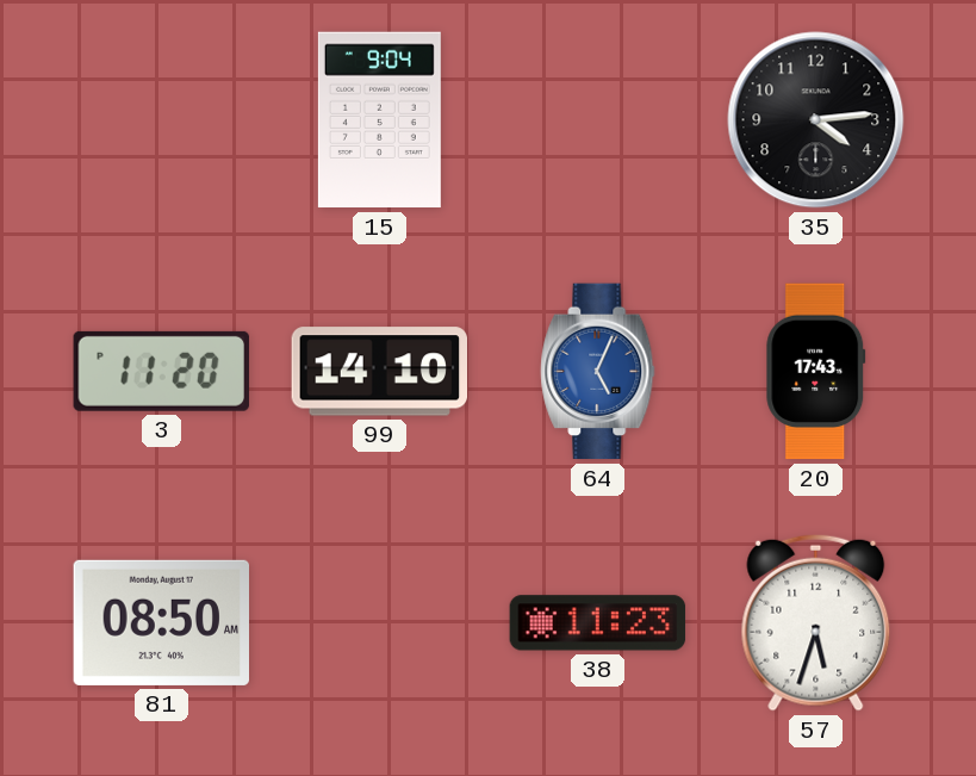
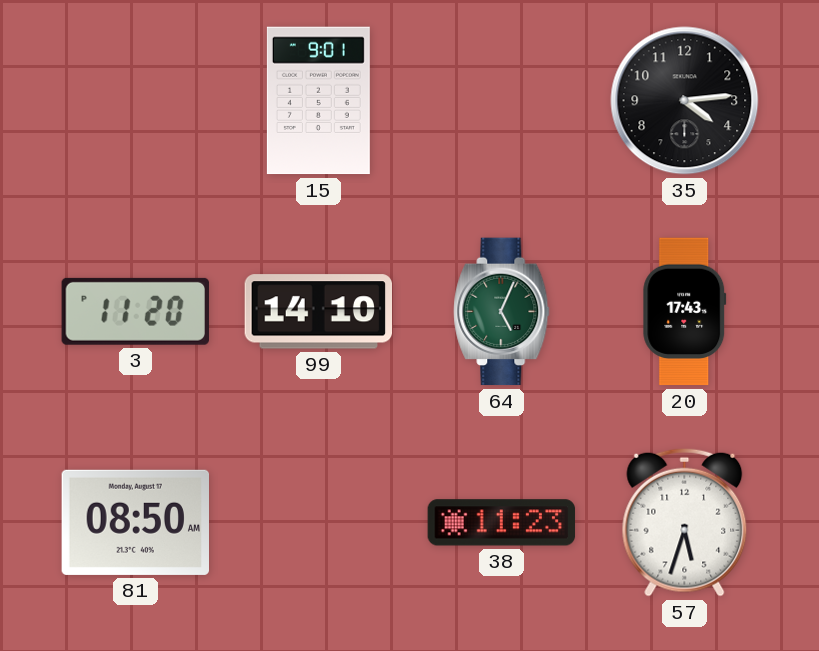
15: 9:04 -> 9:01
64 dial: blue -> green
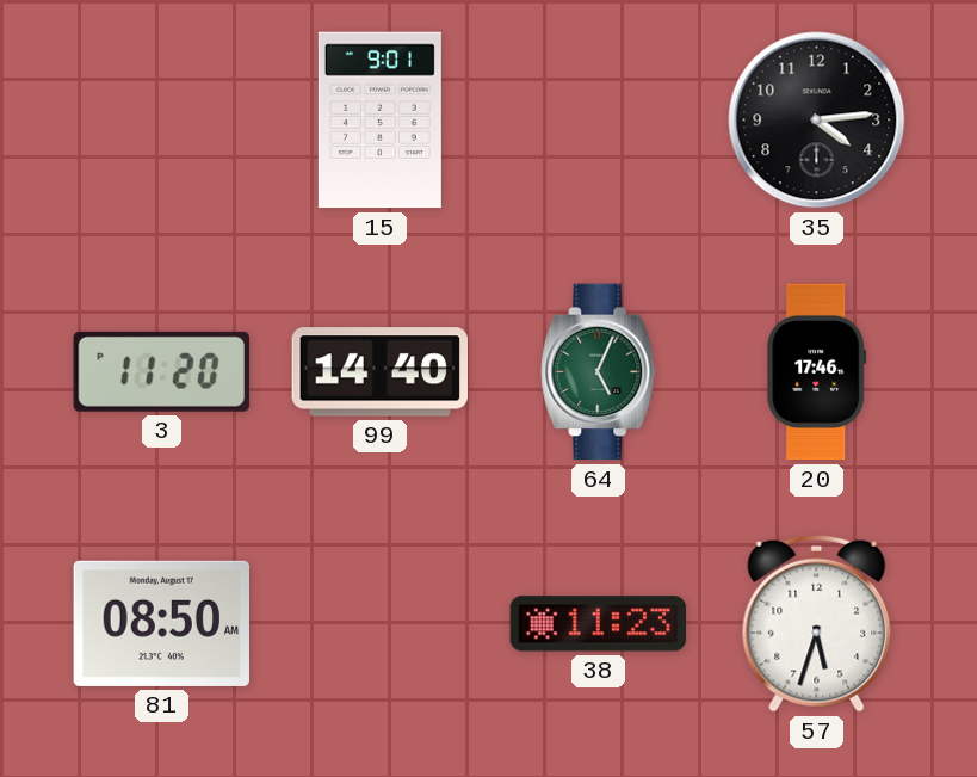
99: 14:10 -> 14:40
20: 17:43 -> 17:46
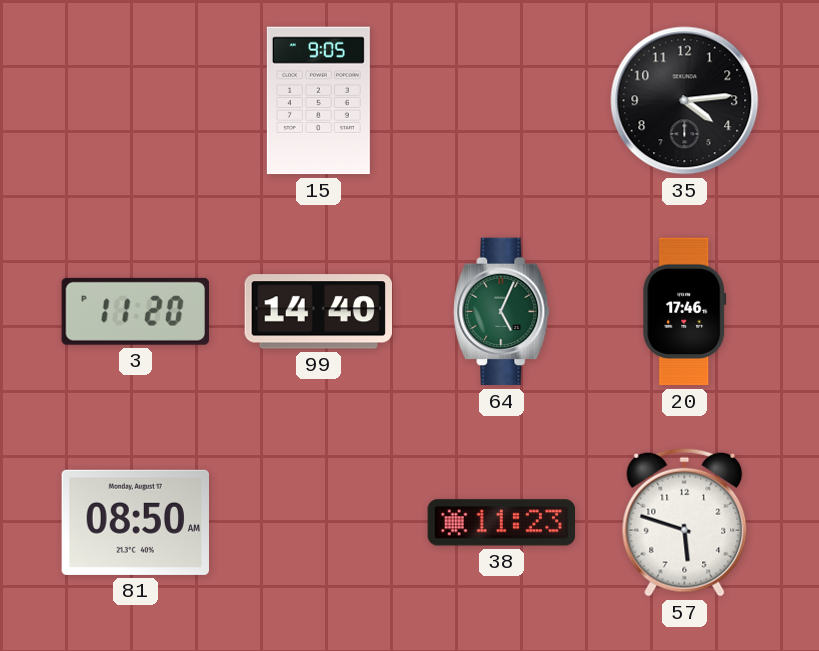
15: 9:01 -> 9:05
57: 5:33 -> 5:48
